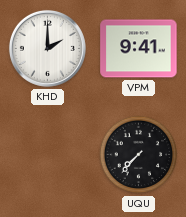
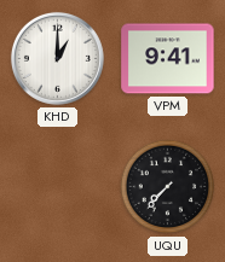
KHD: 2:00 -> 1:00
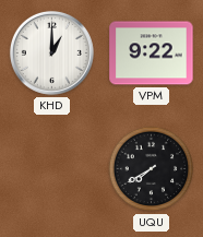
VPM: 9:41 -> 9:22
UQU: 7:37 -> 7:40
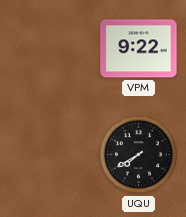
KHD: 1:00 -> none
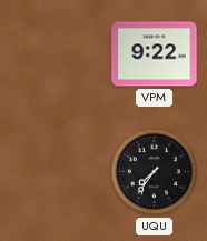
UQU: 7:40 -> 7:36
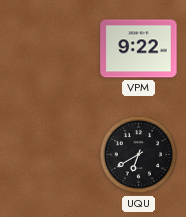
UQU: 7:36 -> 6:40
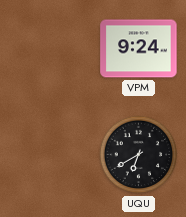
VPM: 9:22 -> 9:24
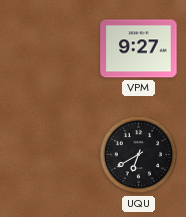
VPM: 9:24 -> 9:27
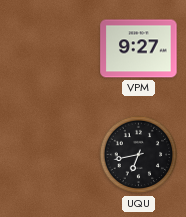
UQU: 6:40 -> 6:43
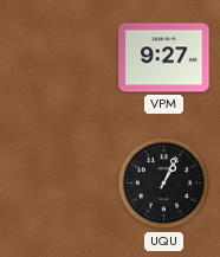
UQU: 6:43 -> 1:04
